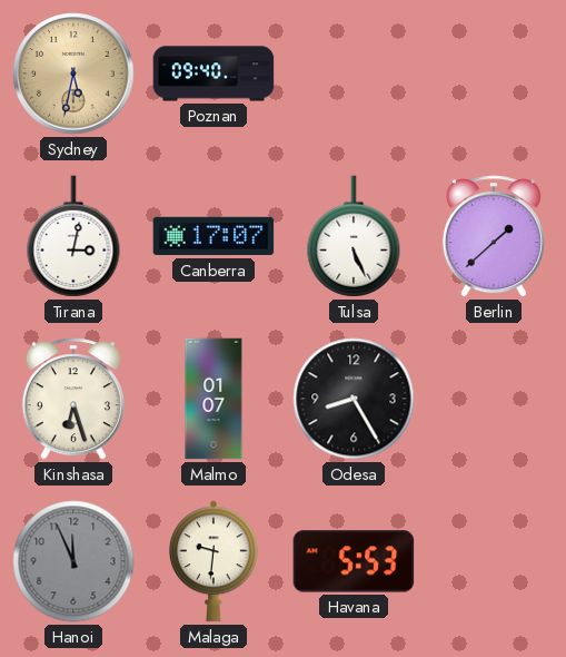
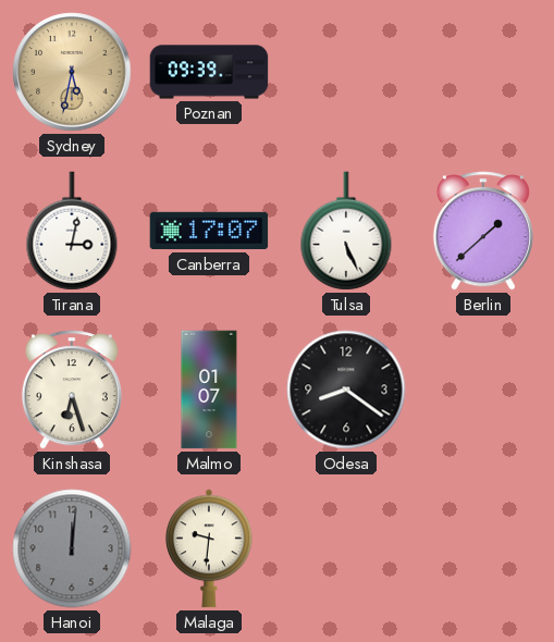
Poznan: 09:40 -> 09:39
Odesa: 8:25 -> 8:21
Hanoi: 11:56 -> 12:01
Havana: 5:53 -> none
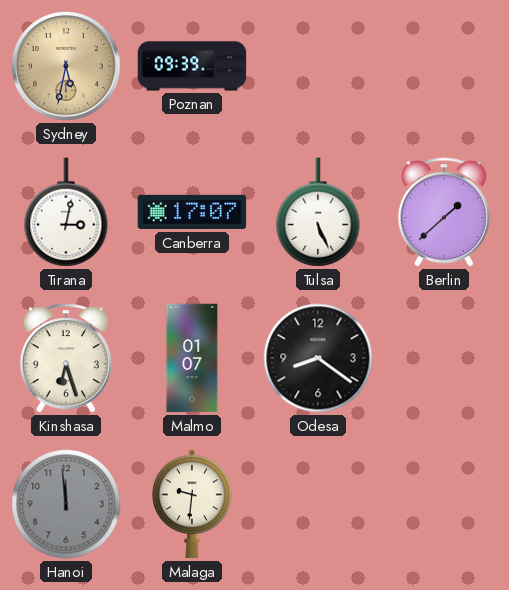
Hanoi: 12:01 -> 11:59
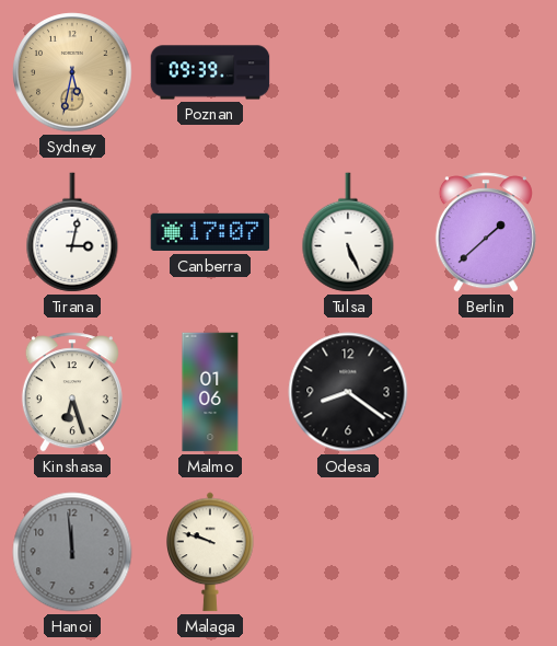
Malmo: 01:07 -> 01:06
Malaga: 9:31 -> 9:48
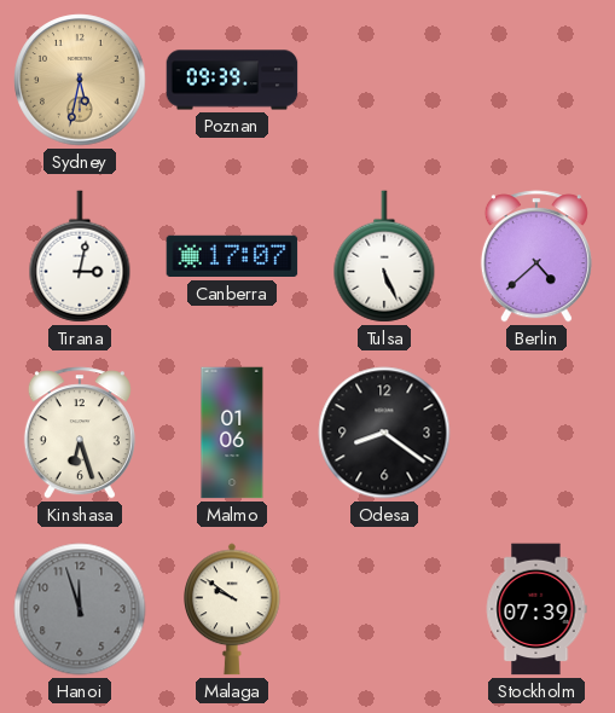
Berlin: 1:38 -> 4:38
Hanoi: 11:59 -> 11:57
Malaga: 9:48 -> 9:51
Stockholm: none -> 07:39
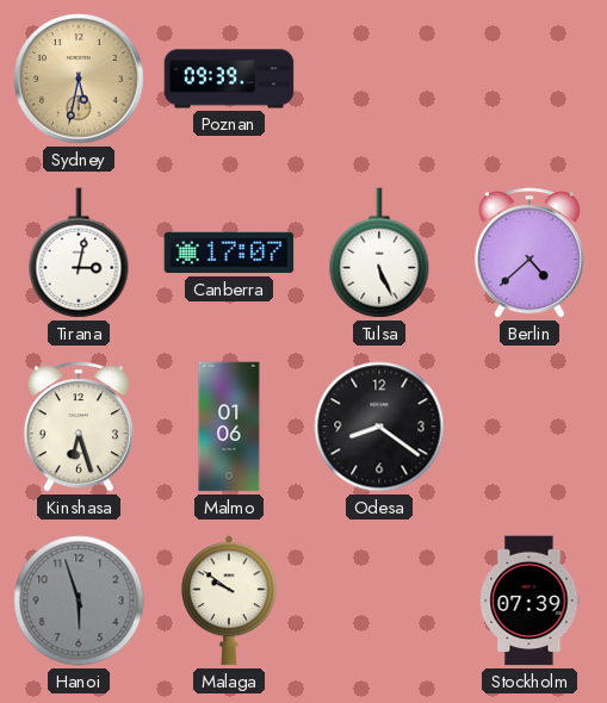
Hanoi: 11:57 -> 5:57
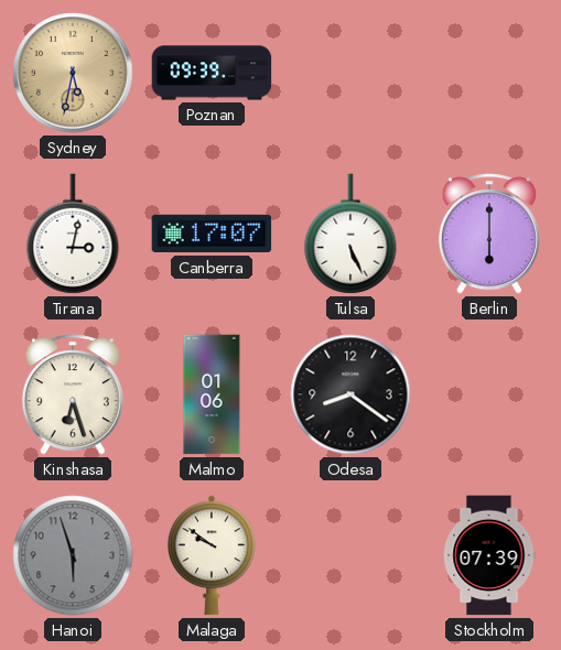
Berlin: 4:38 -> 6:00
